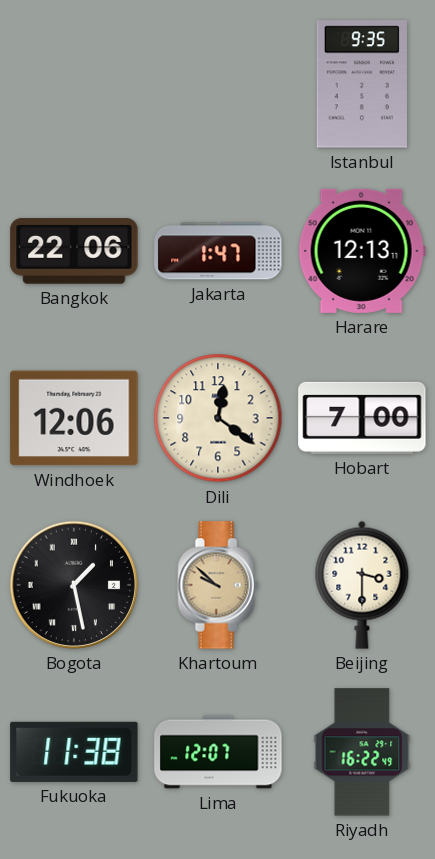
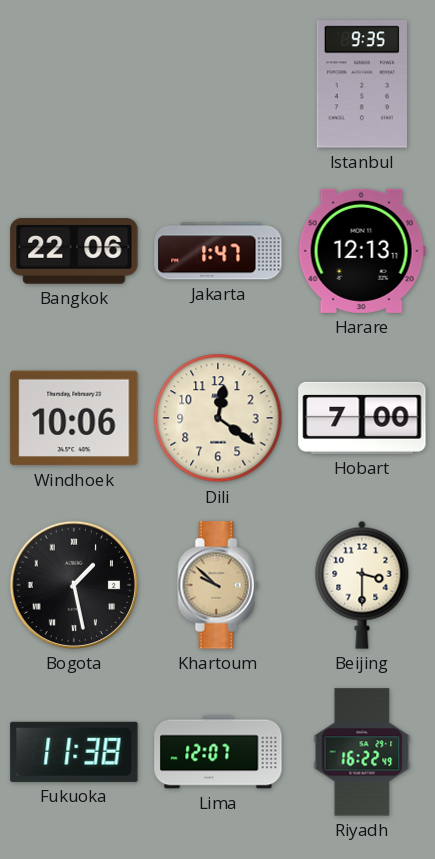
Windhoek: 12:06 -> 10:06
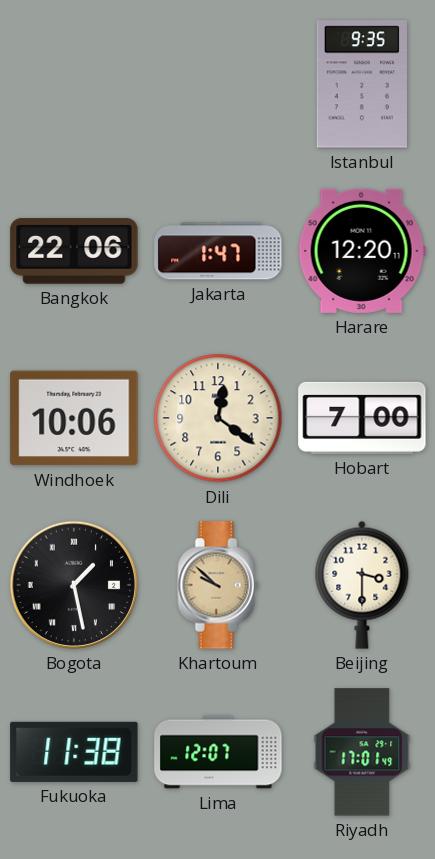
Harare: 12:13 -> 12:20
Riyadh: 16:22 -> 17:01
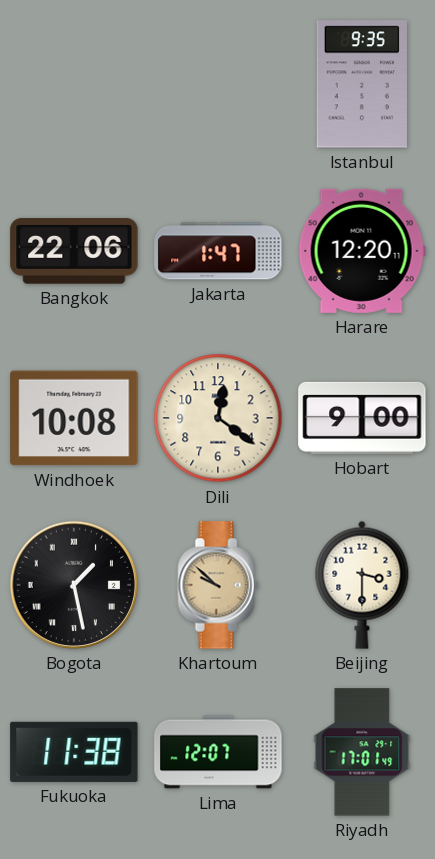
Windhoek: 10:06 -> 10:08
Hobart: 7:00 -> 9:00
